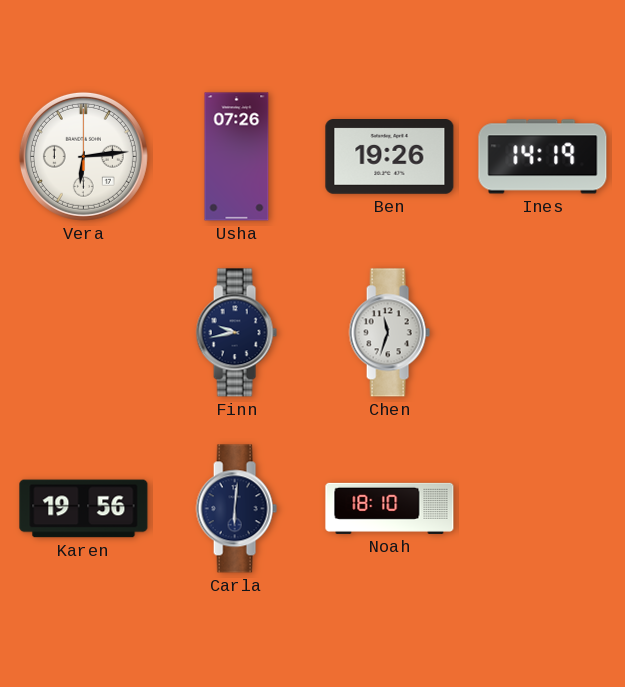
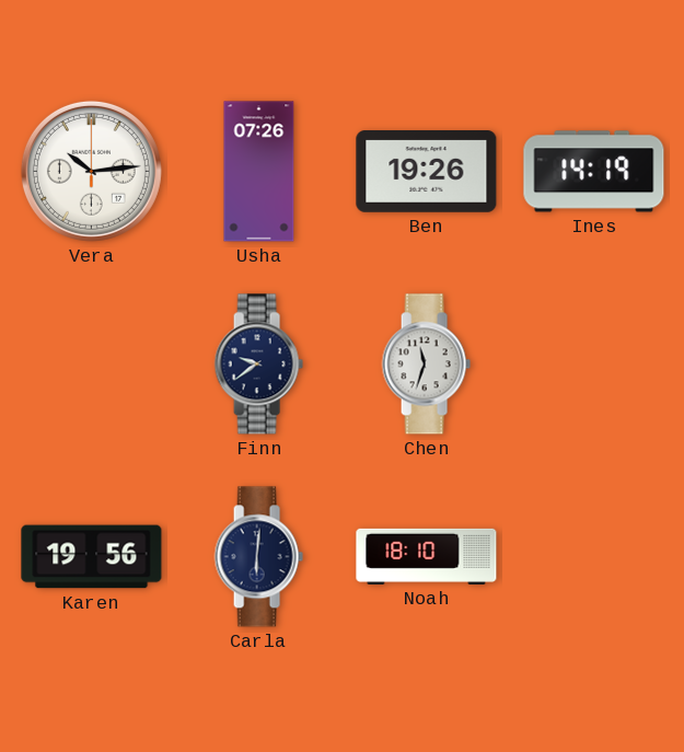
Vera: 6:14 -> 10:14
Finn: 9:43 -> 9:39
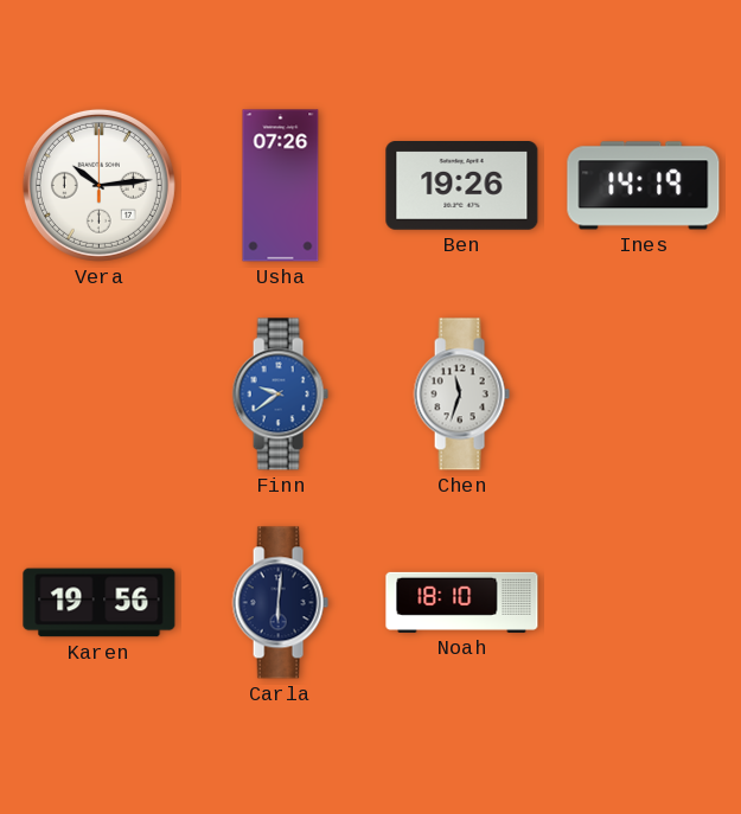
Finn dial: navy -> blue
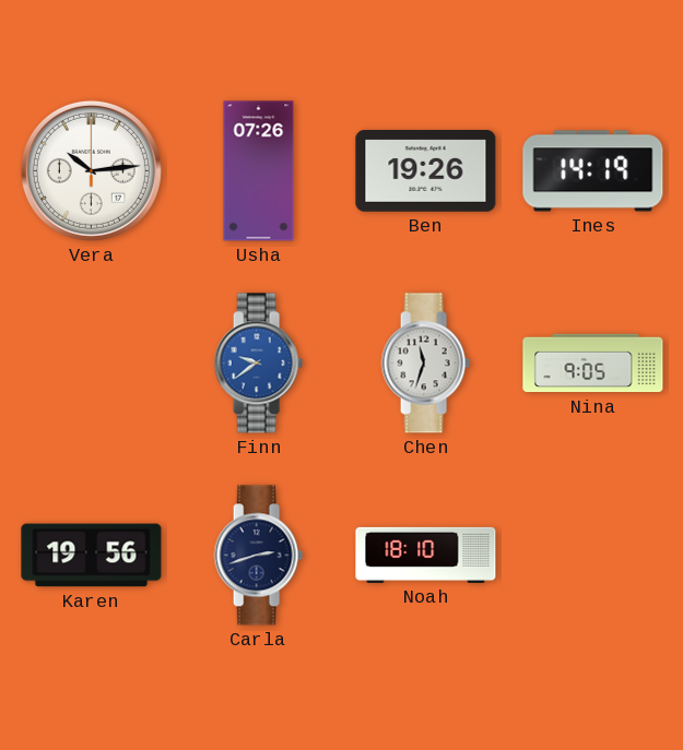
Nina: none -> 9:05
Carla: 6:01 -> 2:42
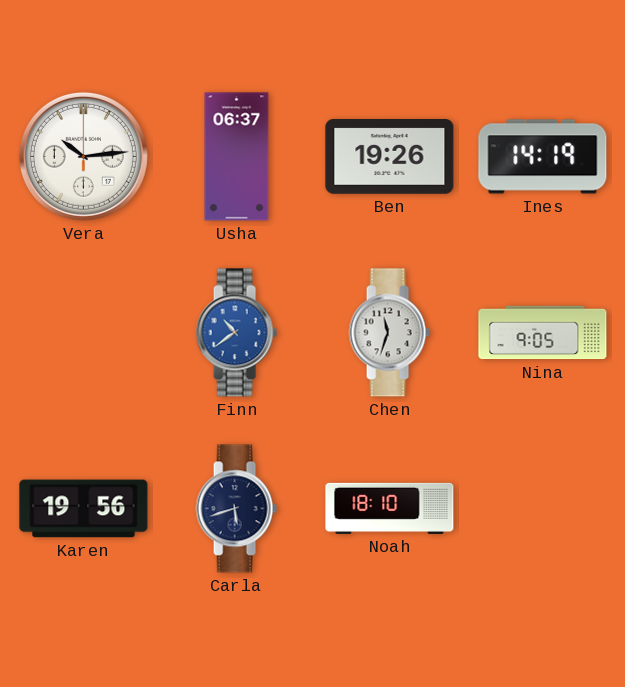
Usha: 07:26 -> 06:37
Finn: 9:39 -> 10:39
Carla: 2:42 -> 5:42
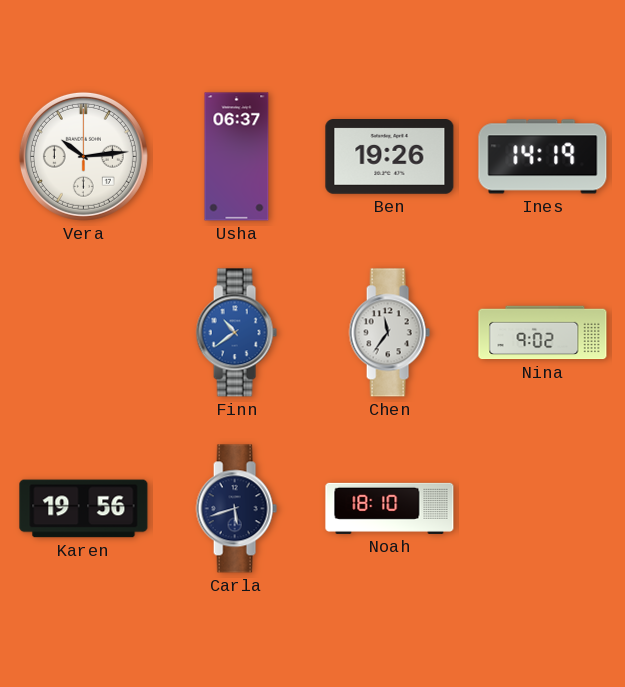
Chen: 11:33 -> 11:36
Nina: 9:05 -> 9:02
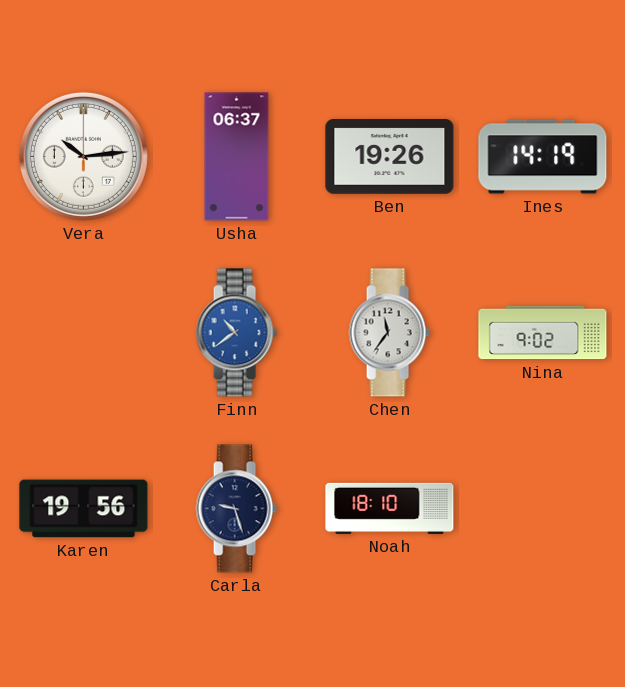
Carla: 5:42 -> 9:27
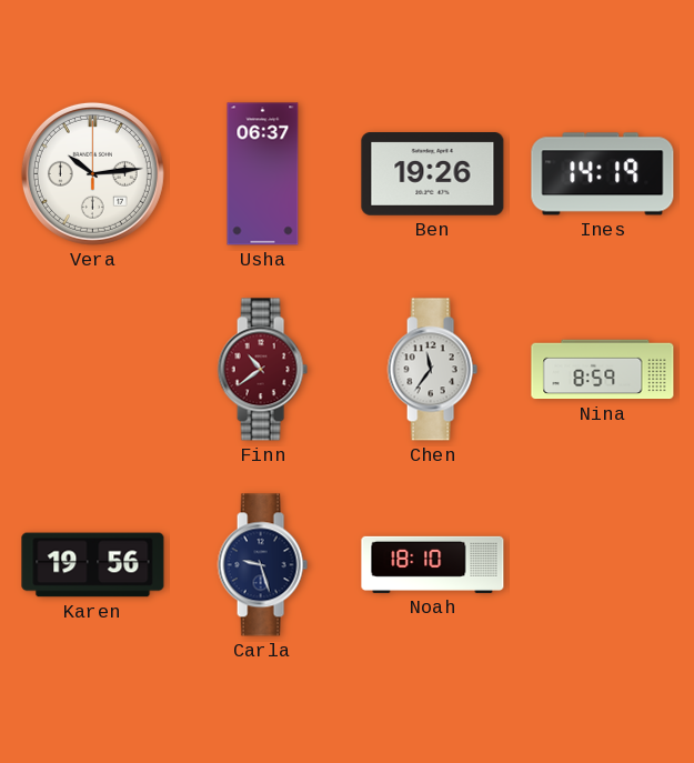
Finn dial: blue -> burgundy
Nina: 9:02 -> 8:59
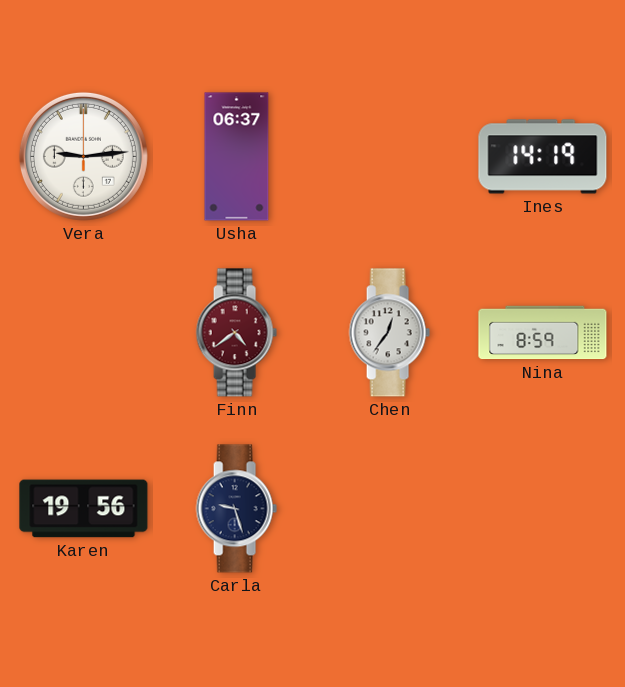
Vera: 10:14 -> 9:14
Ben: 19:26 -> none
Finn: 10:39 -> 4:39
Chen: 11:36 -> 12:36
Noah: 18:10 -> none
